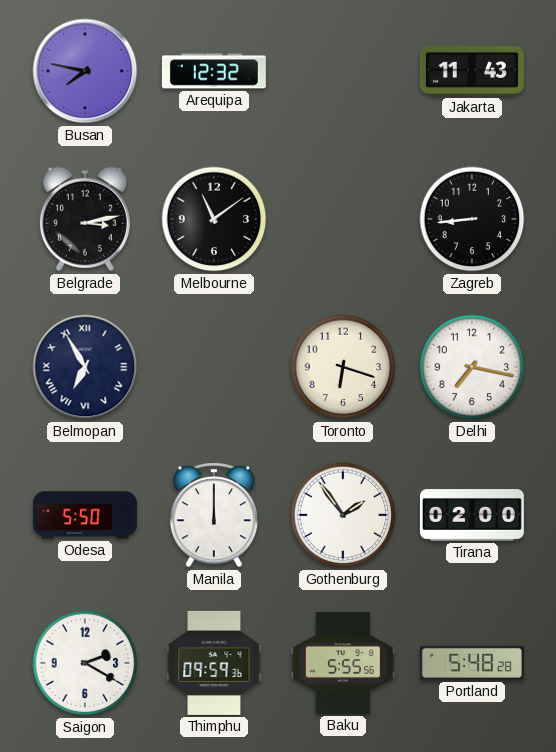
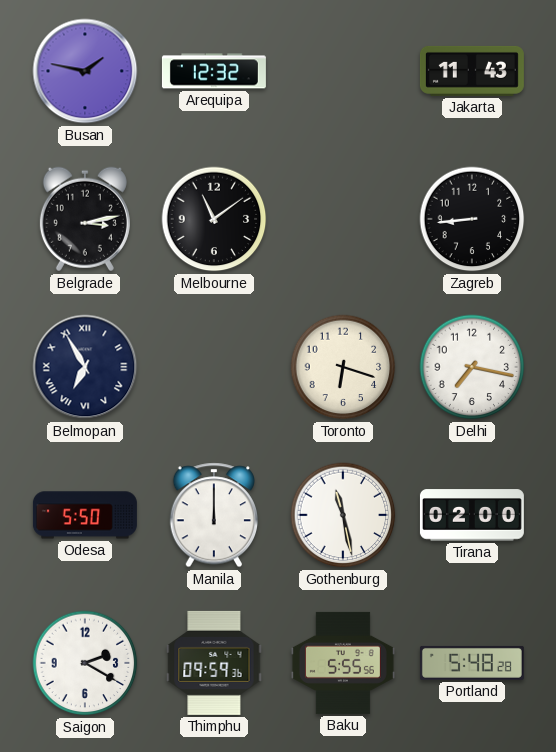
Busan: 7:47 -> 1:47
Gothenburg: 1:54 -> 11:28
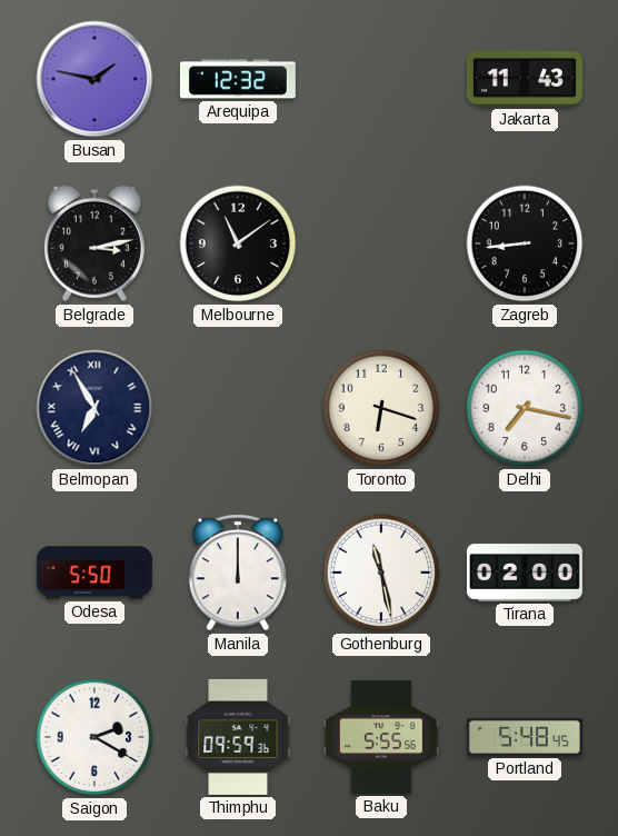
Portland: 5:48:28 -> 5:48:45
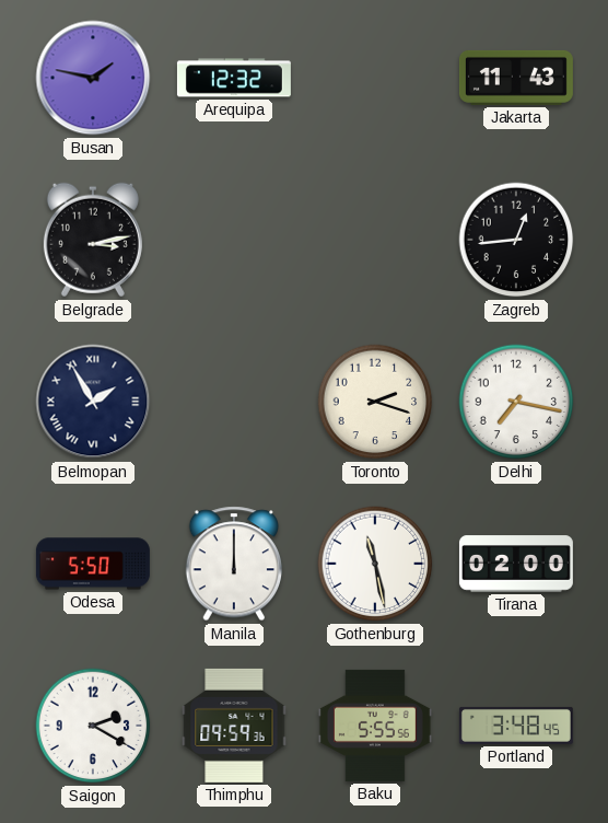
Melbourne: 11:09 -> none
Zagreb: 8:44 -> 12:44
Belmopan: 6:55 -> 1:55
Toronto: 6:18 -> 2:18
Portland: 5:48 -> 3:48
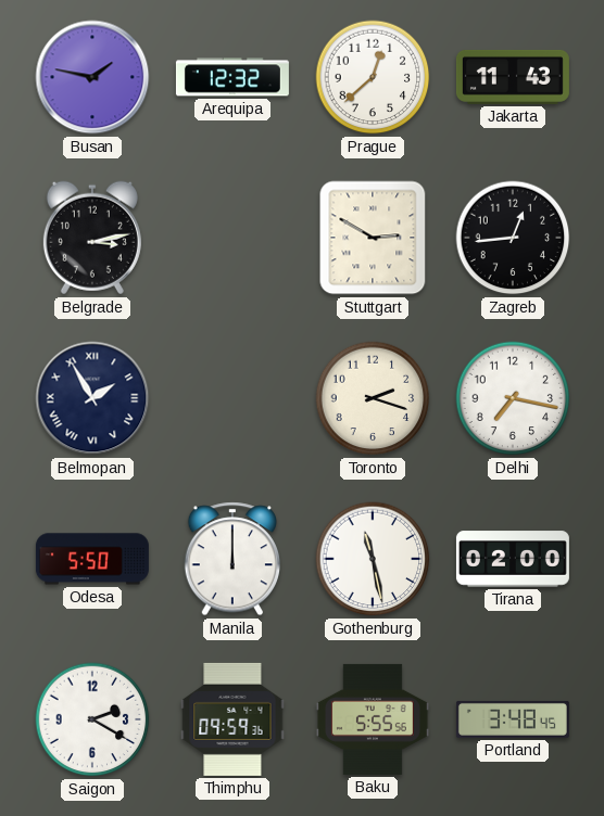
Prague: none -> 12:38
Stuttgart: none -> 2:50
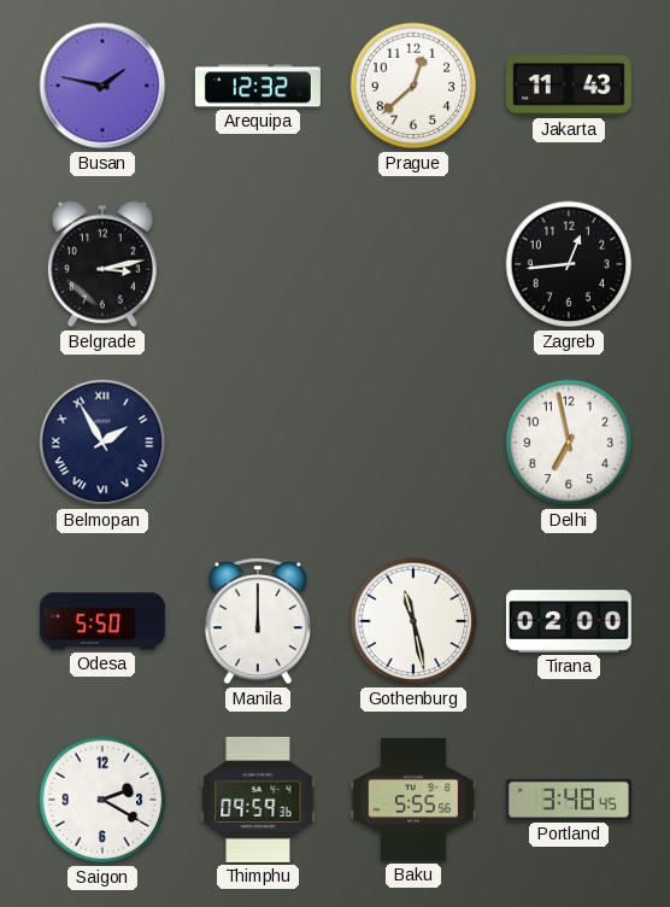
Stuttgart: 2:50 -> none
Toronto: 2:18 -> none
Delhi: 7:17 -> 6:58
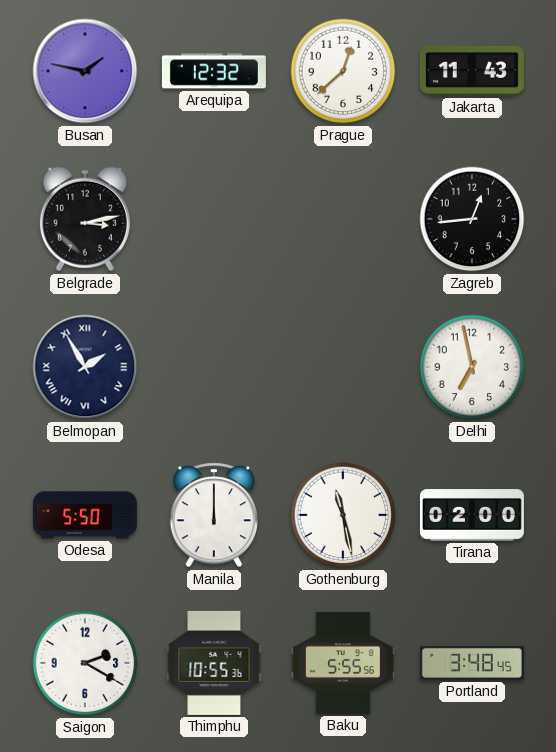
Thimphu: 09:59 -> 10:55
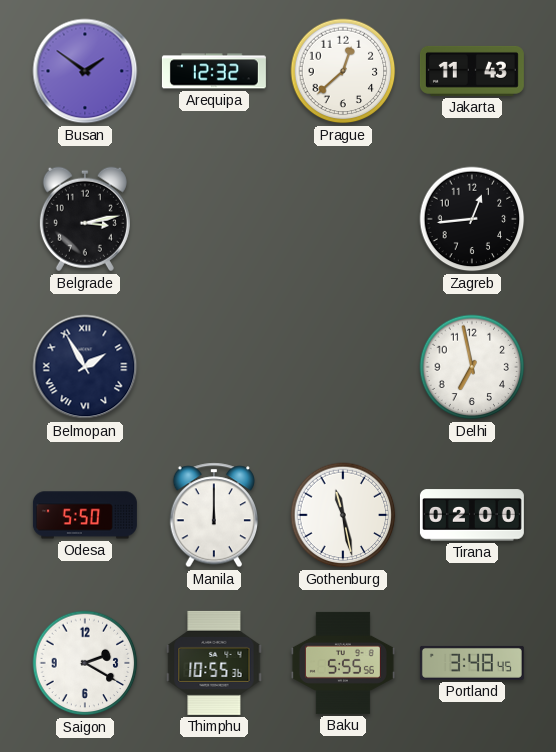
Busan: 1:47 -> 1:51
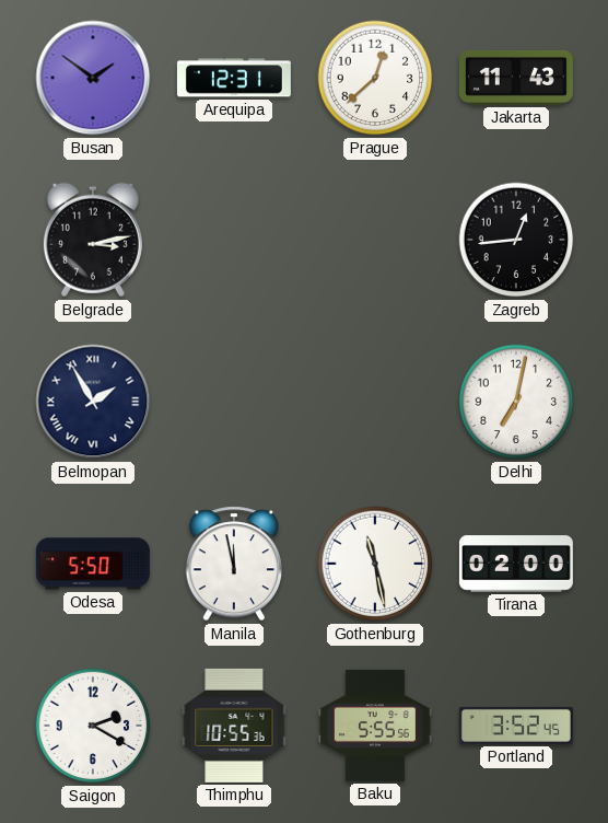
Arequipa: 12:32 -> 12:31
Delhi: 6:58 -> 7:02
Manila: 12:00 -> 11:58
Portland: 3:48 -> 3:52
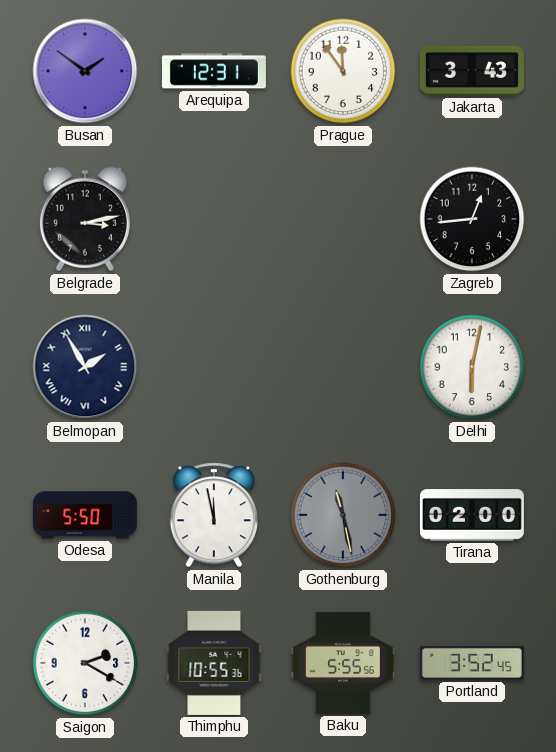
Prague: 12:38 -> 11:54
Jakarta: 11:43 -> 3:43
Delhi: 7:02 -> 6:02
Gothenburg dial: white -> grey
